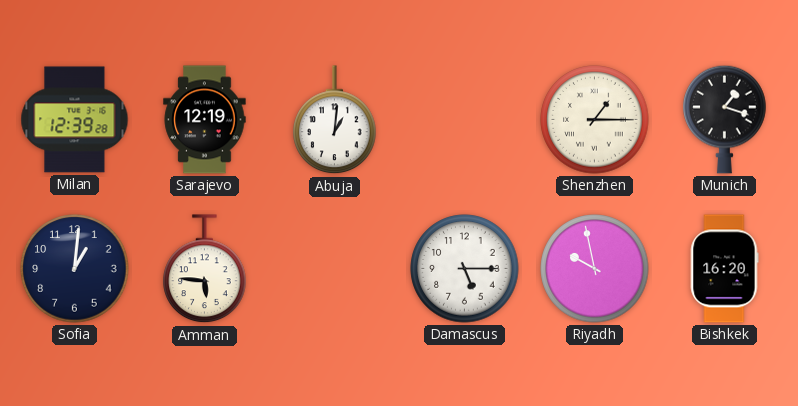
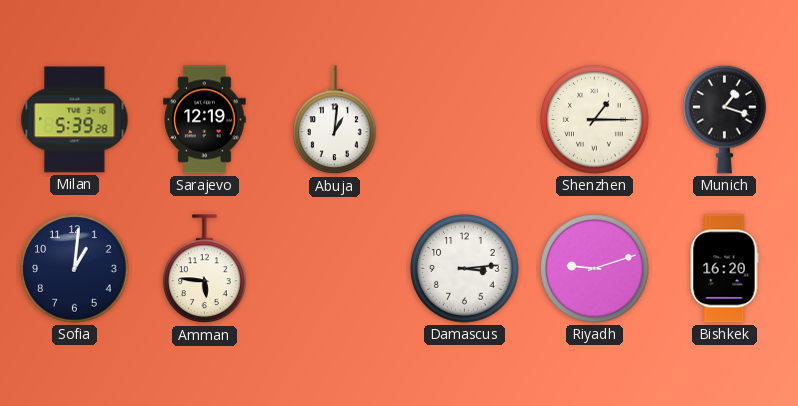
Milan: 12:39 -> 5:39
Damascus: 5:15 -> 3:14
Riyadh: 9:58 -> 9:12
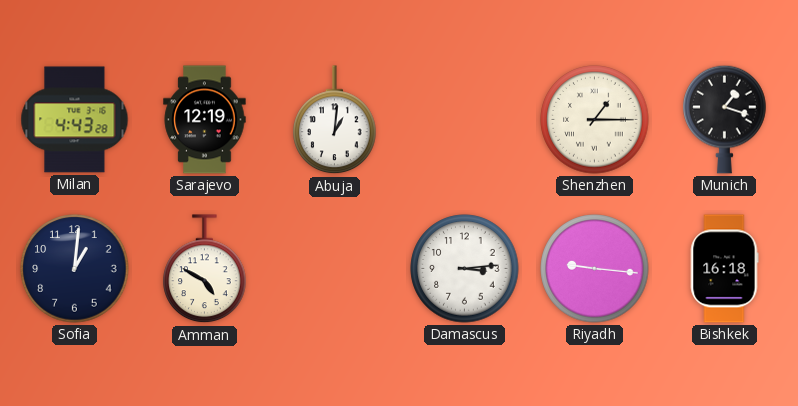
Milan: 5:39 -> 4:43
Amman: 5:46 -> 4:50
Riyadh: 9:12 -> 9:16
Bishkek: 16:20 -> 16:18
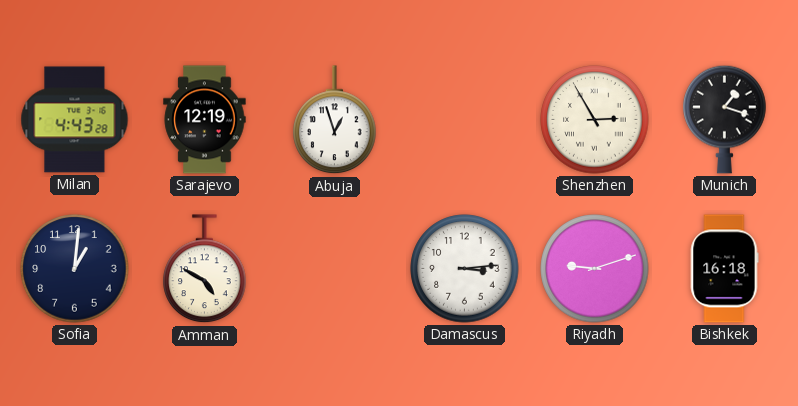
Abuja: 1:01 -> 12:57
Shenzhen: 1:15 -> 2:55
Riyadh: 9:16 -> 9:12
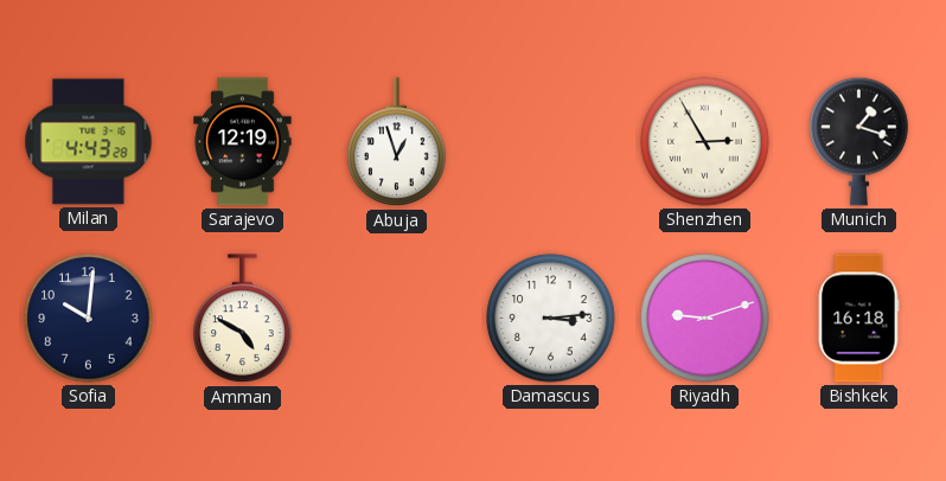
Sofia: 1:01 -> 10:01
